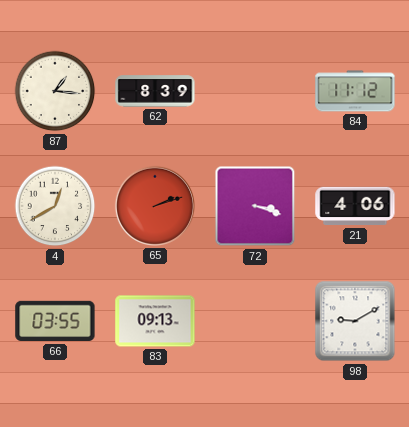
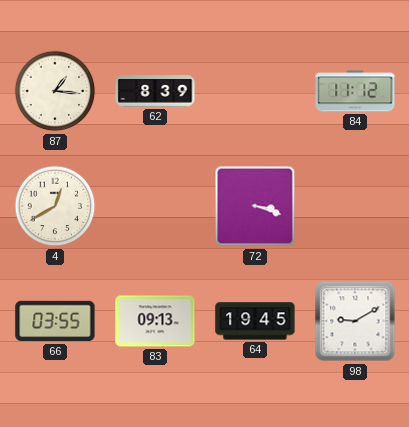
65: 2:12 -> none
21: 4:06 -> none
64: none -> 19:45
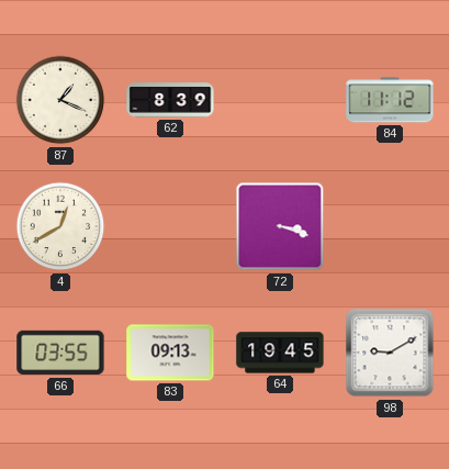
87: 1:16 -> 1:19
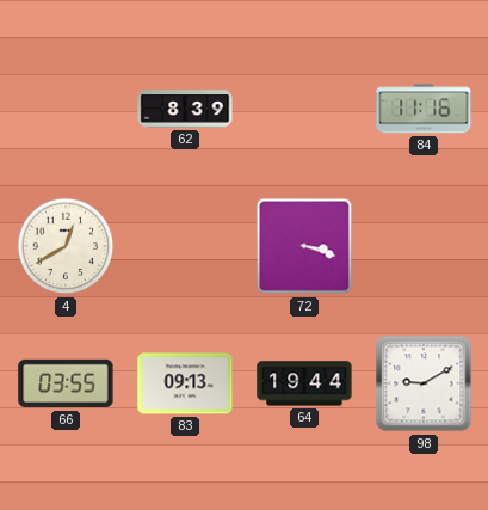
87: 1:19 -> none
84: 11:12 -> 11:16
64: 19:45 -> 19:44
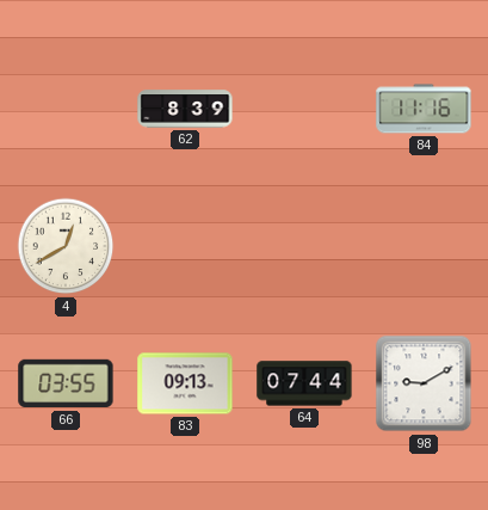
72: 3:18 -> none
64: 19:44 -> 07:44
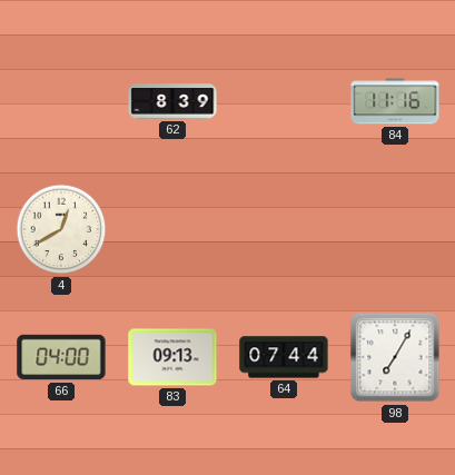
66: 03:55 -> 04:00
98: 9:10 -> 7:05
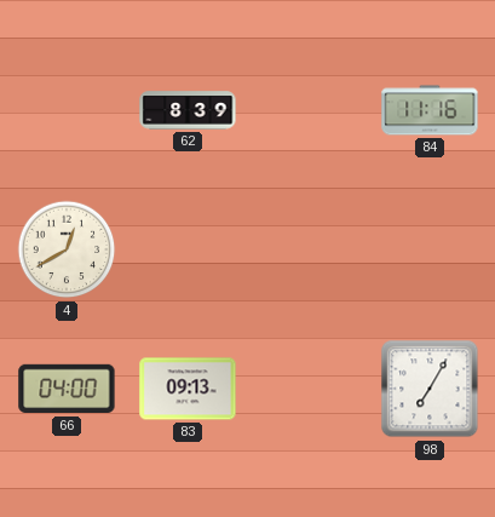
64: 07:44 -> none
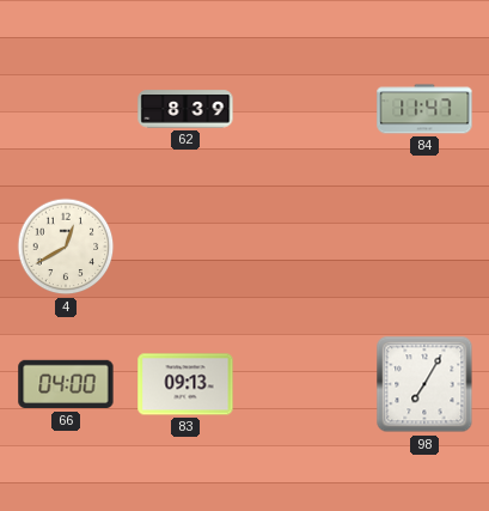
84: 11:16 -> 11:47
